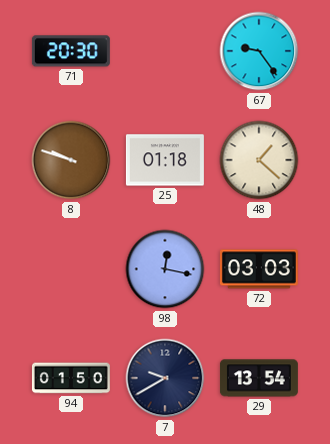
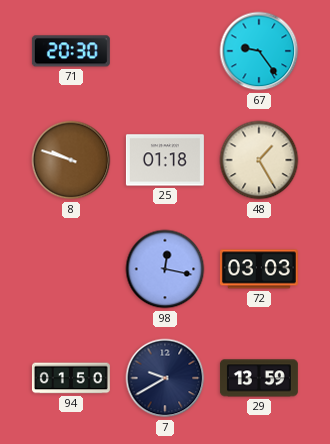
48: 1:22 -> 1:25
29: 13:54 -> 13:59
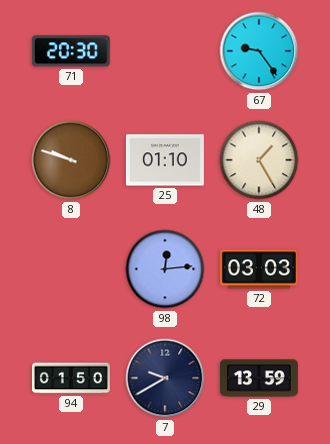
25: 01:18 -> 01:10
98: 12:17 -> 12:14
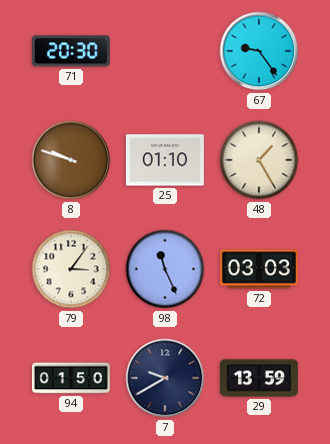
79: none -> 3:06
98: 12:14 -> 11:26
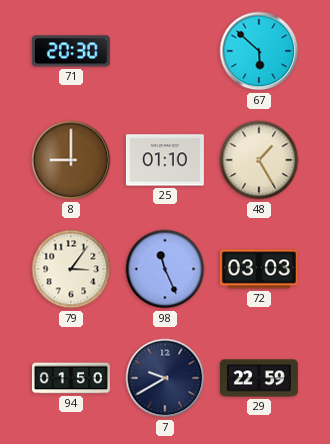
67: 9:24 -> 5:52
8: 9:48 -> 9:00
29: 13:59 -> 22:59
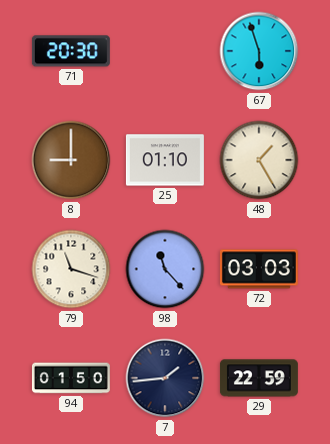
67: 5:52 -> 5:57
79: 3:06 -> 11:18
98: 11:26 -> 11:23
7: 9:40 -> 1:44
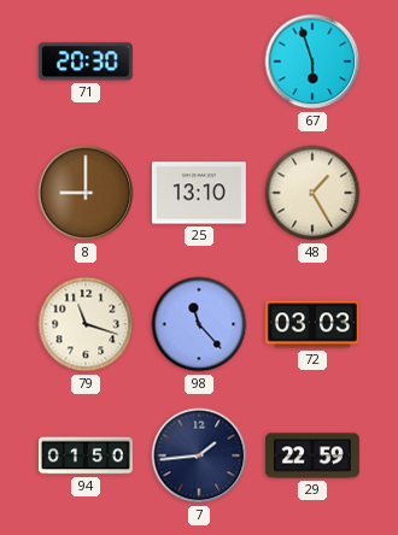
25: 01:10 -> 13:10
